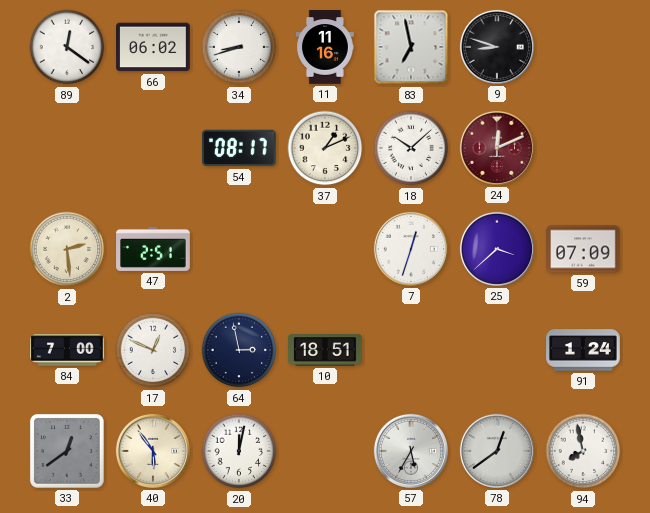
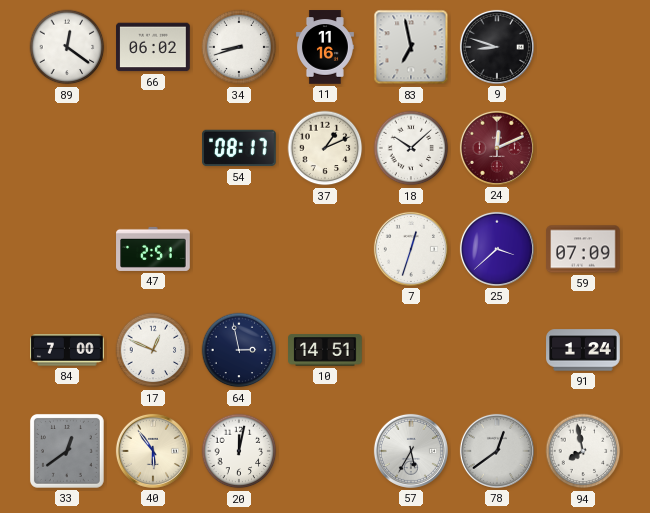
2: 2:29 -> none
10: 18:51 -> 14:51
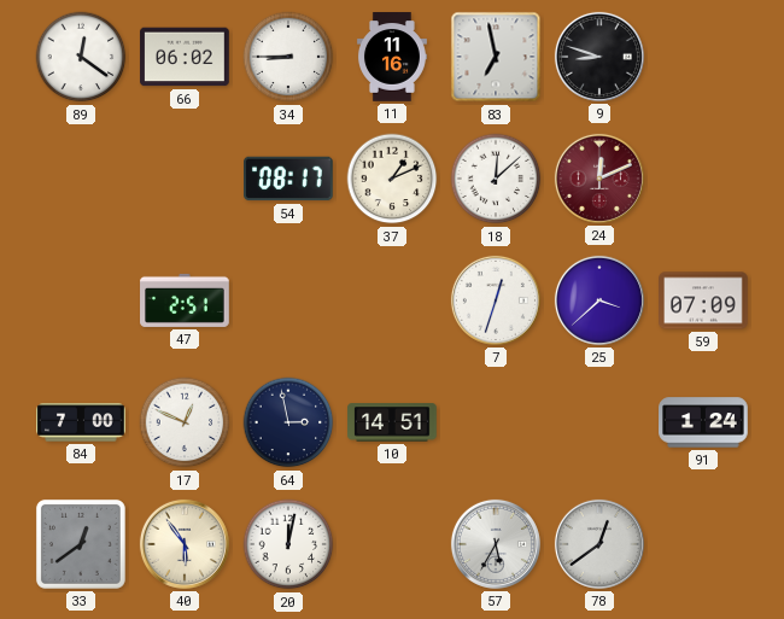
34: 8:42 -> 8:45
18: 10:08 -> 12:08
94: 7:58 -> none
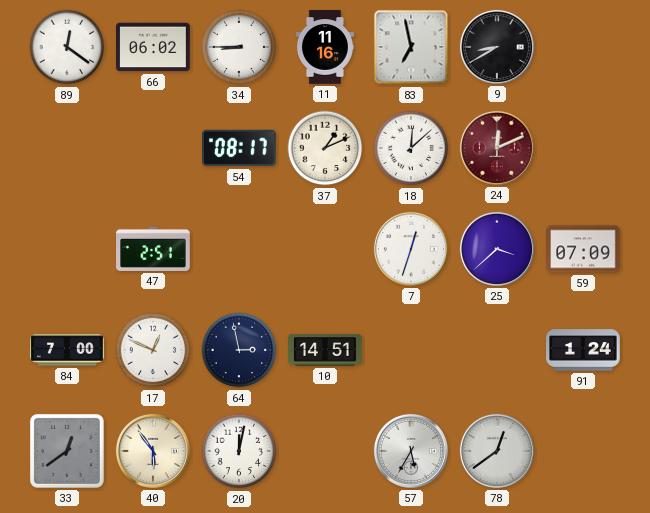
9: 8:48 -> 8:40
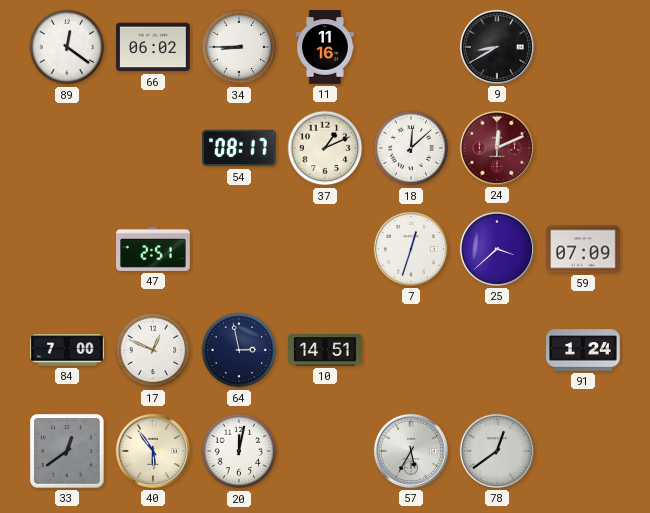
83: 6:58 -> none
